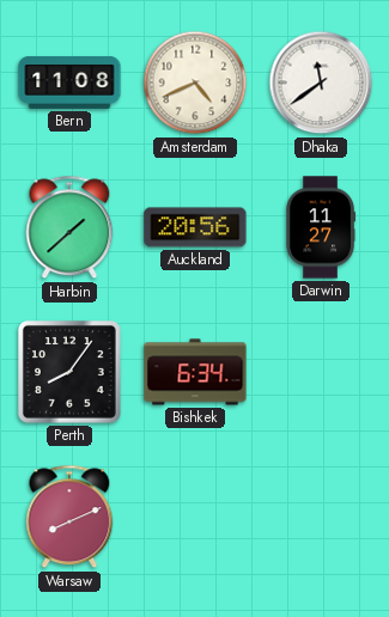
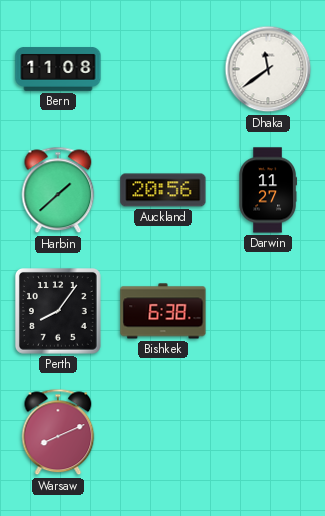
Amsterdam: 4:41 -> none
Bishkek: 6:34 -> 6:38
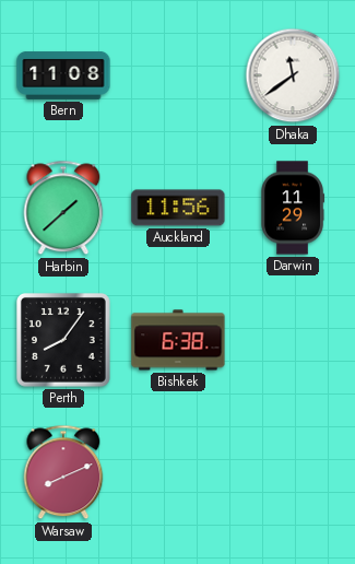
Auckland: 20:56 -> 11:56
Darwin: 11:27 -> 11:29
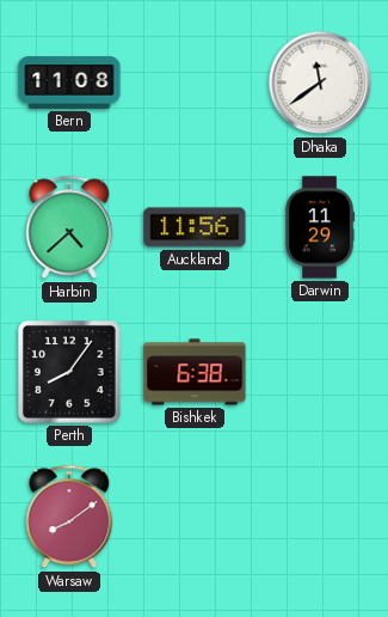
Harbin: 1:38 -> 4:38
Warsaw: 8:11 -> 8:09
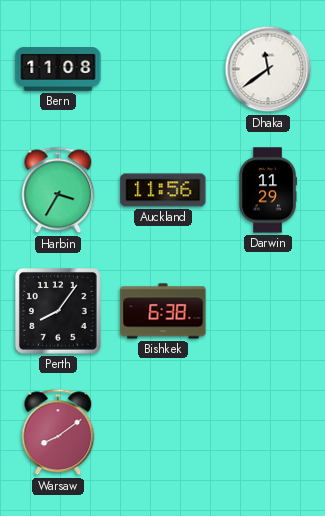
Harbin: 4:38 -> 3:35
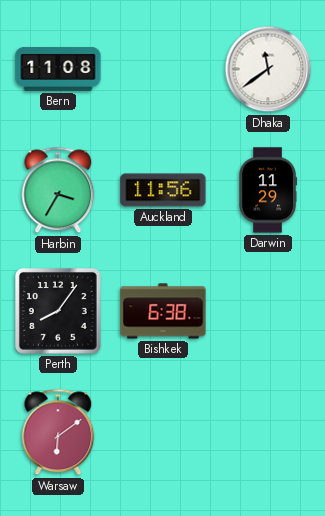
Warsaw: 8:09 -> 6:09
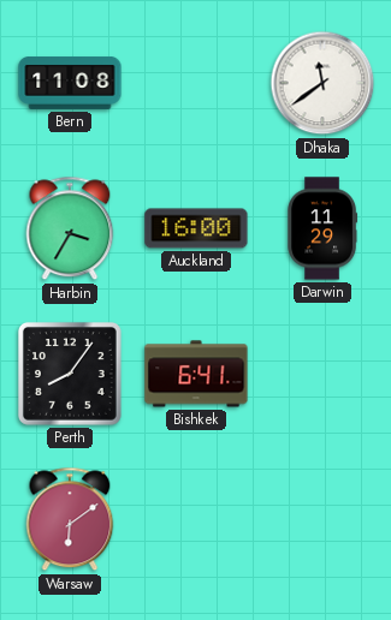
Auckland: 11:56 -> 16:00
Bishkek: 6:38 -> 6:41
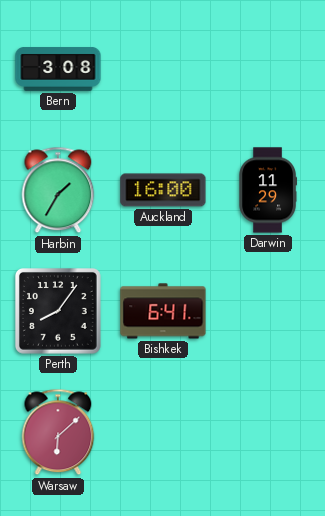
Bern: 11:08 -> 3:08
Dhaka: 11:39 -> none
Harbin: 3:35 -> 1:35
Warsaw: 6:09 -> 6:08
